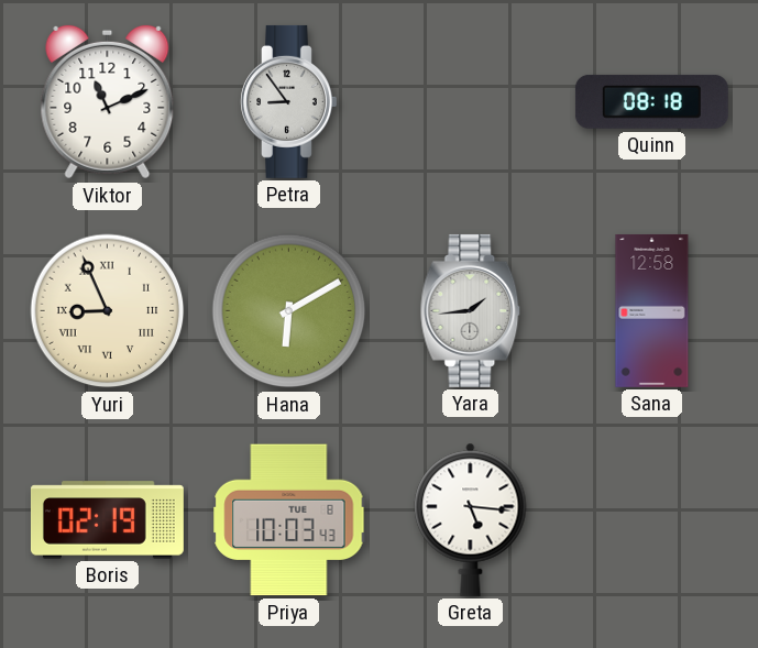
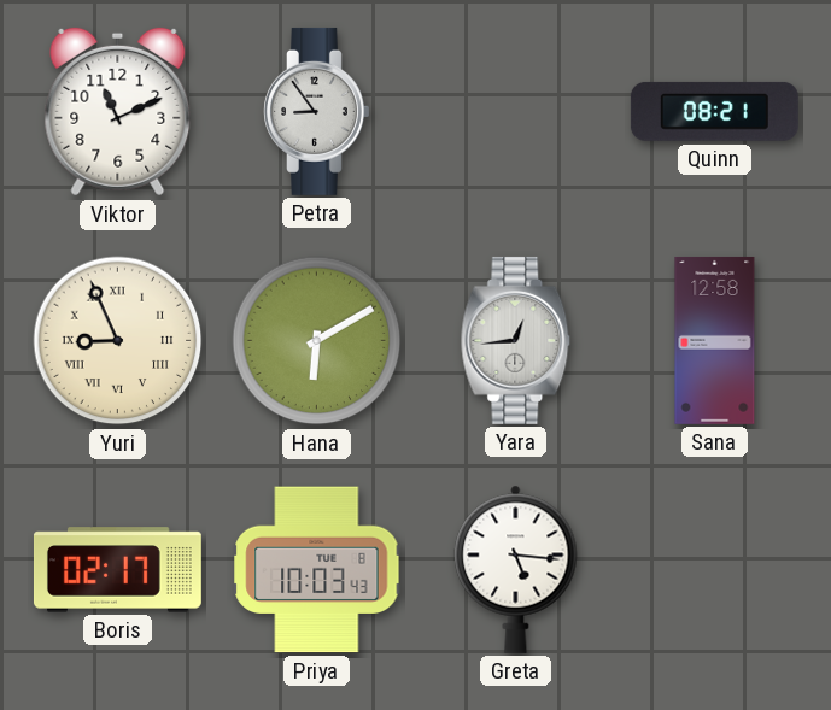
Quinn: 08:18 -> 08:21
Yara: 1:44 -> 12:44
Boris: 02:19 -> 02:17
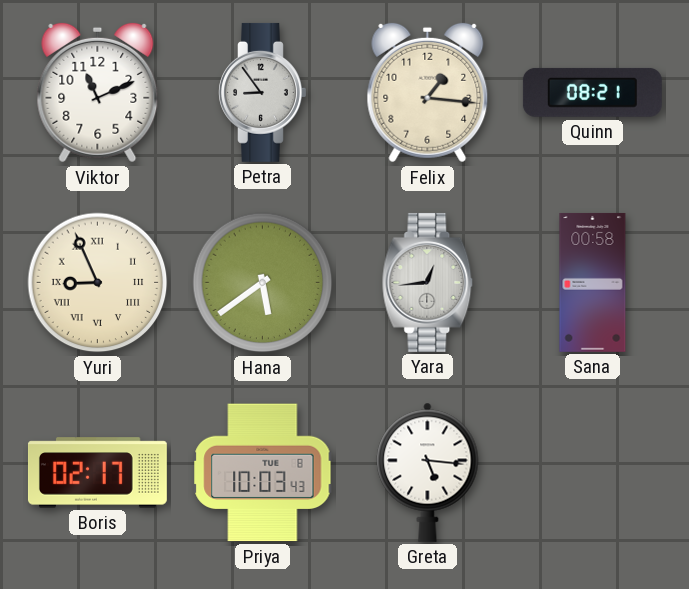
Felix: none -> 1:16
Hana: 6:10 -> 5:39
Sana: 12:58 -> 00:58
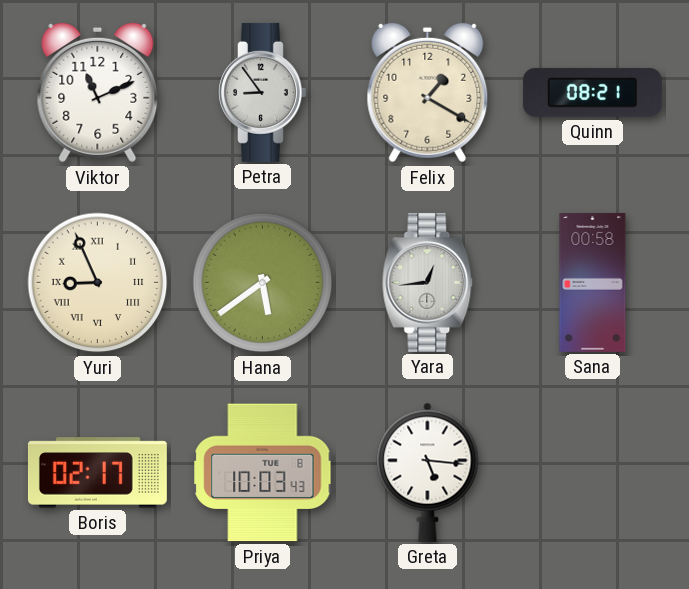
Felix: 1:16 -> 1:20
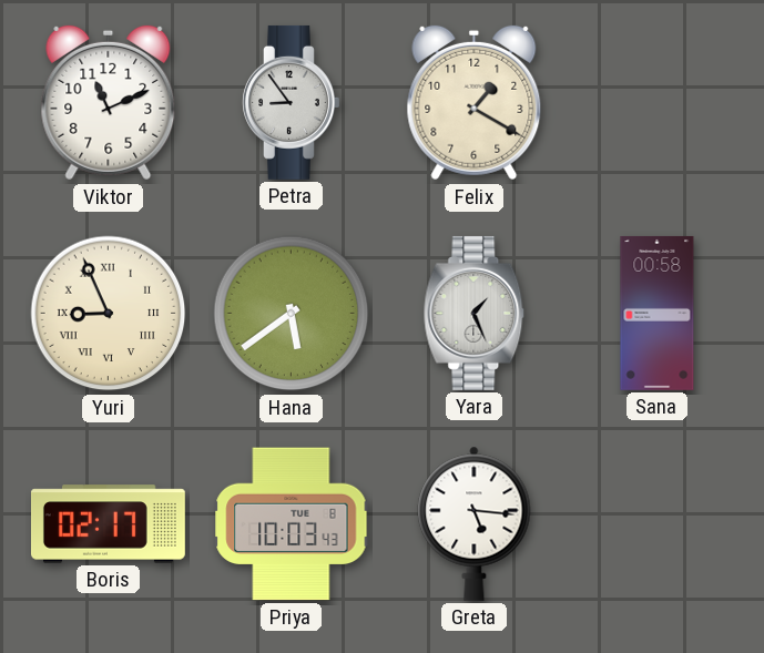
Quinn: 08:21 -> none
Yara: 12:44 -> 1:26
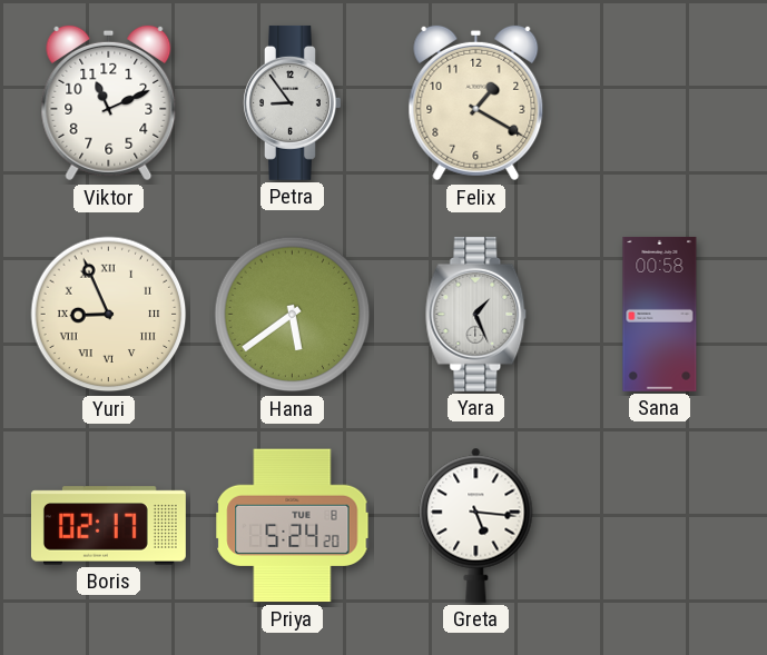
Priya: 10:03 -> 5:24
